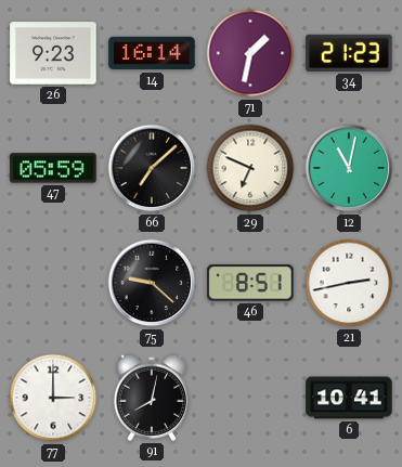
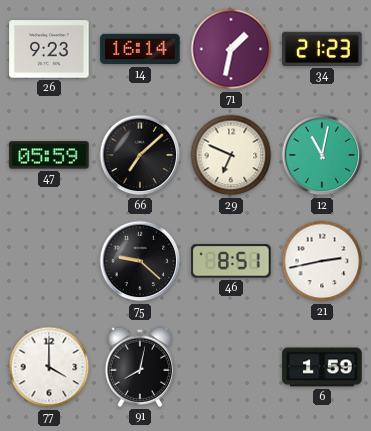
77: 3:00 -> 4:00
6: 10:41 -> 1:59
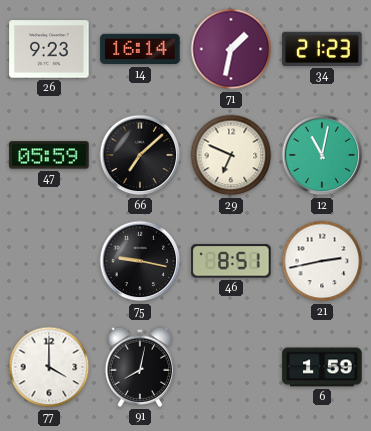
75: 9:22 -> 9:17
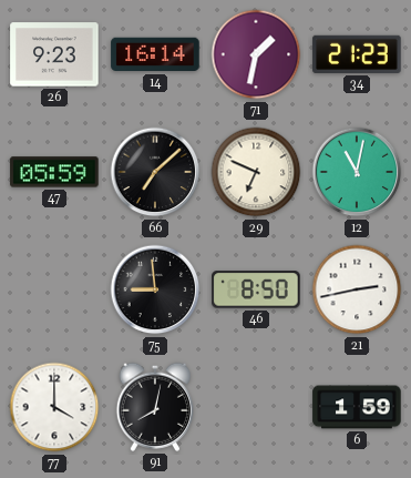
75: 9:17 -> 8:59
46: 8:51 -> 8:50
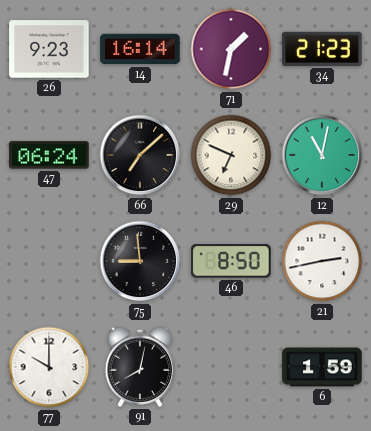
47: 05:59 -> 06:24
77: 4:00 -> 10:00
